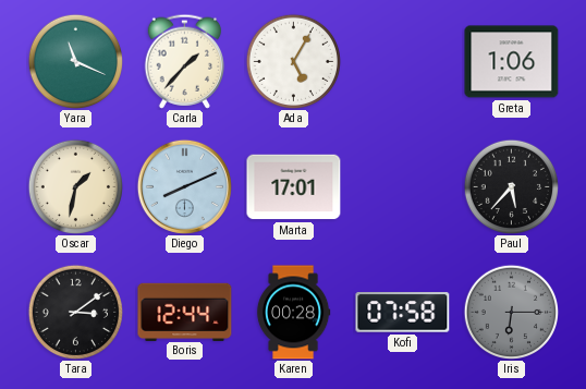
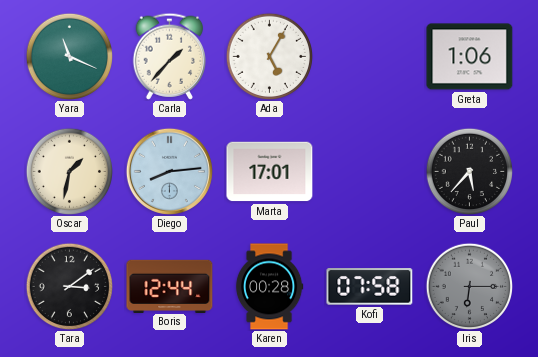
Diego: 8:11 -> 8:14
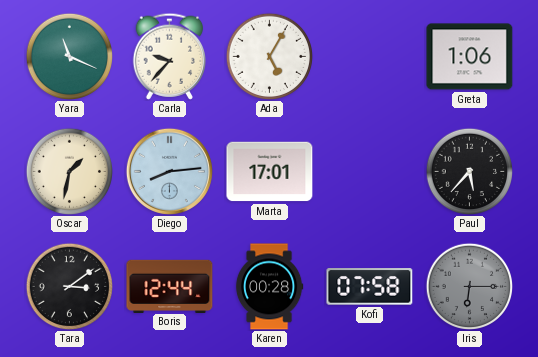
Carla: 1:37 -> 9:37
